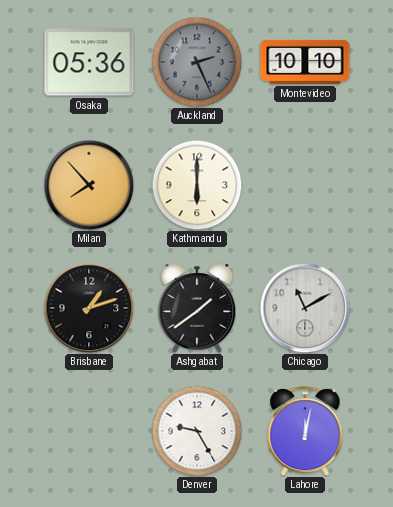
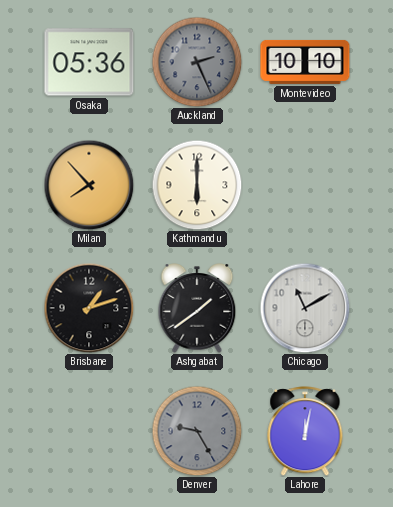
Denver dial: white -> grey
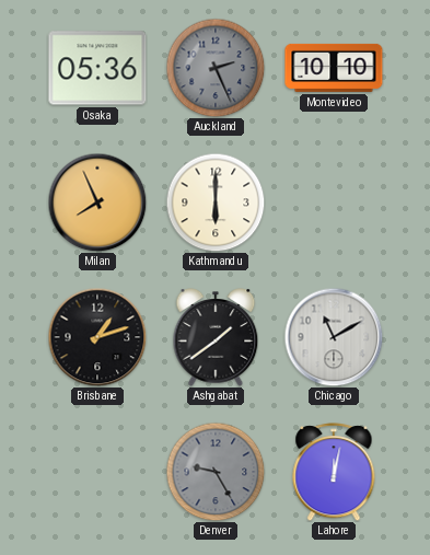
Milan: 7:53 -> 7:56
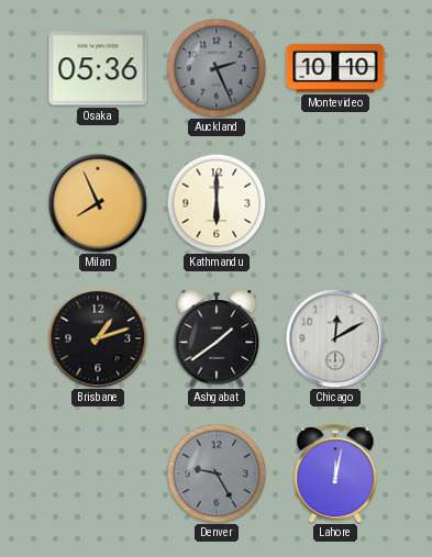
Chicago: 11:10 -> 12:10
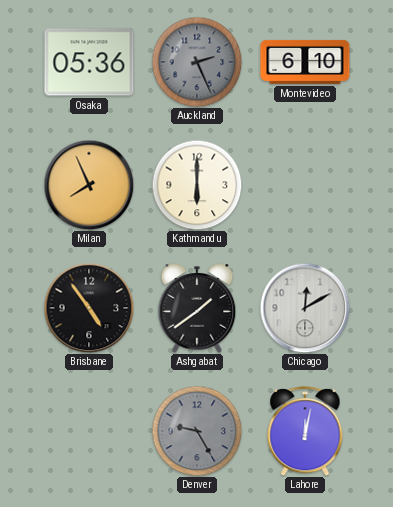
Montevideo: 10:10 -> 6:10
Brisbane: 1:12 -> 4:54
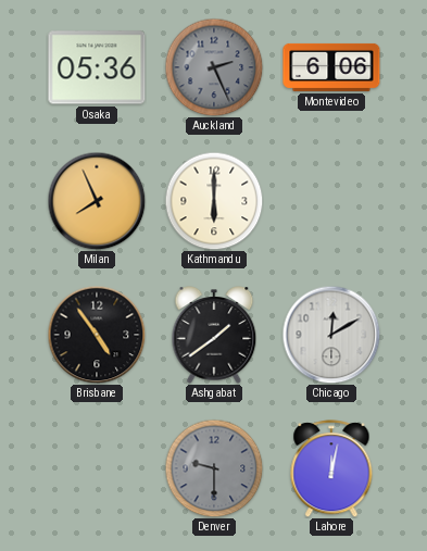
Montevideo: 6:10 -> 6:06
Denver: 9:25 -> 9:30
